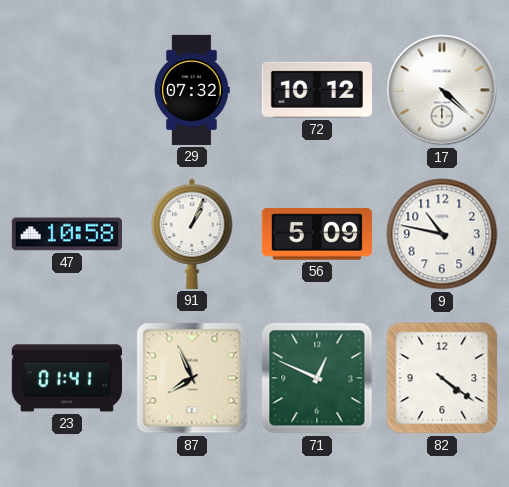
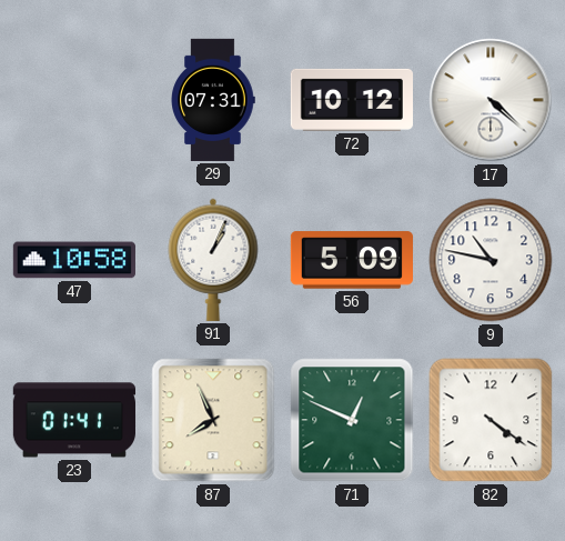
29: 07:32 -> 07:31
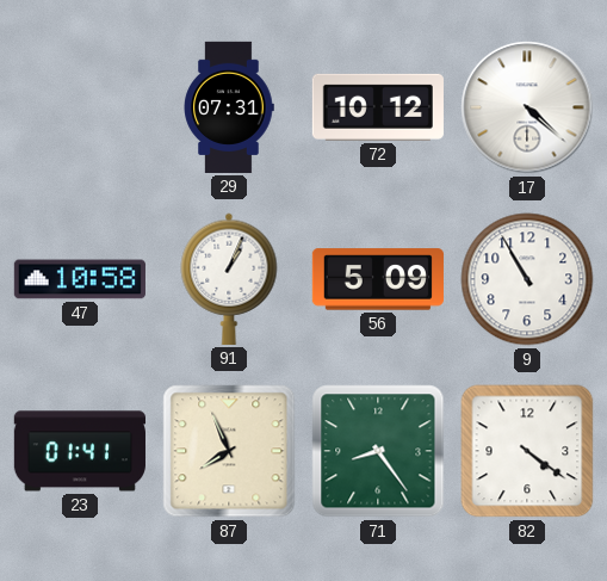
9: 10:47 -> 10:55
71: 12:49 -> 8:24
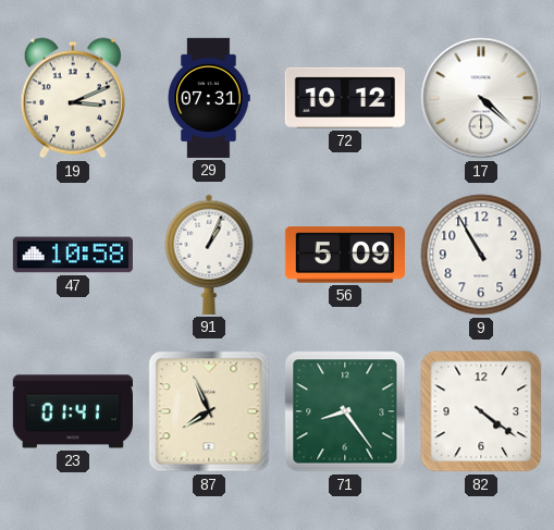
19: none -> 3:11
